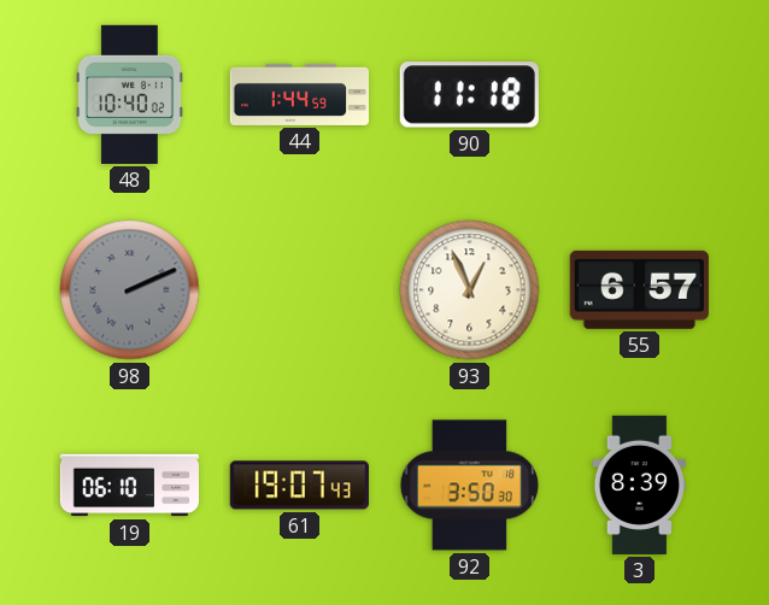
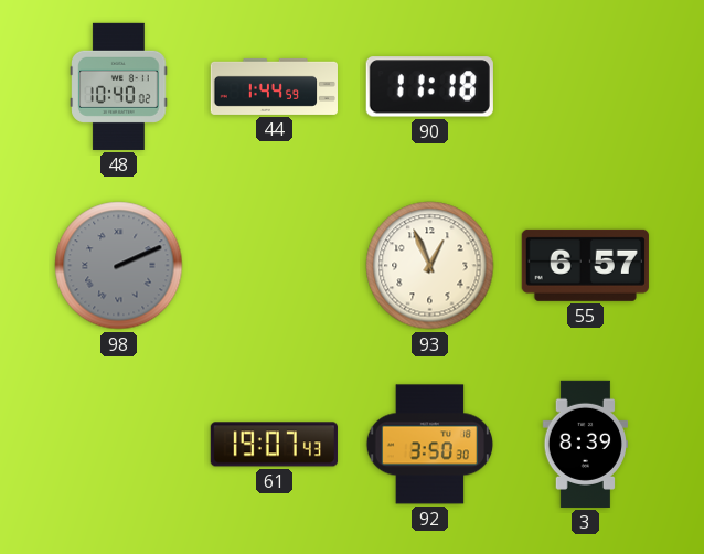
19: 06:10 -> none
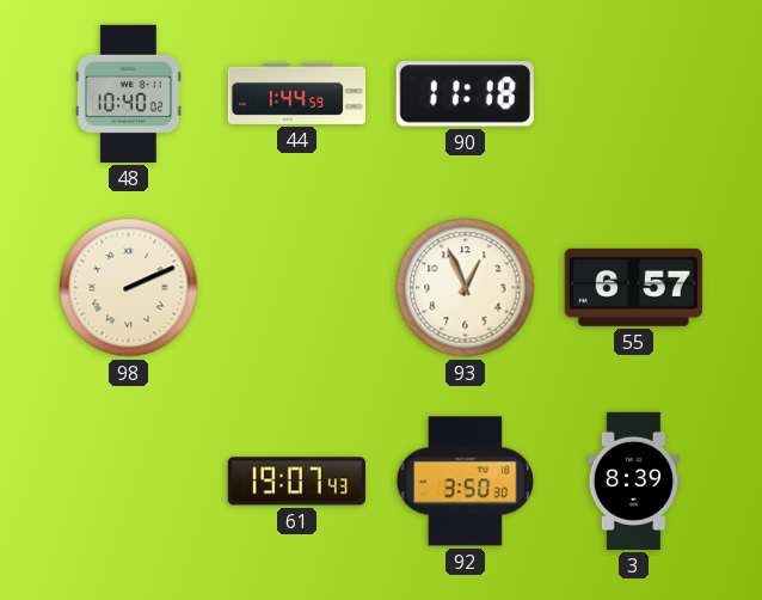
98 dial: grey -> cream
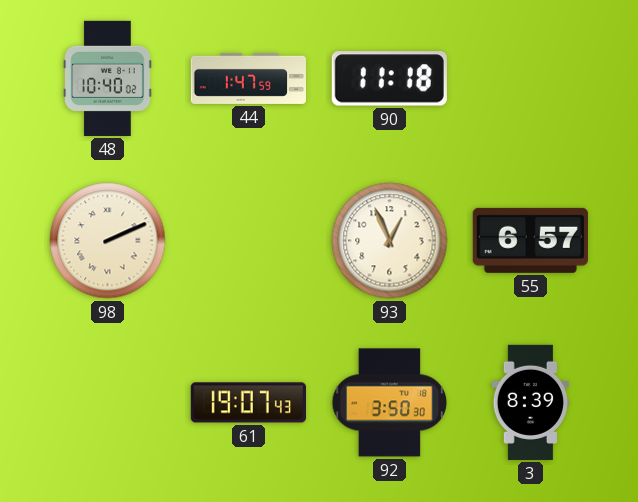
44: 1:44 -> 1:47
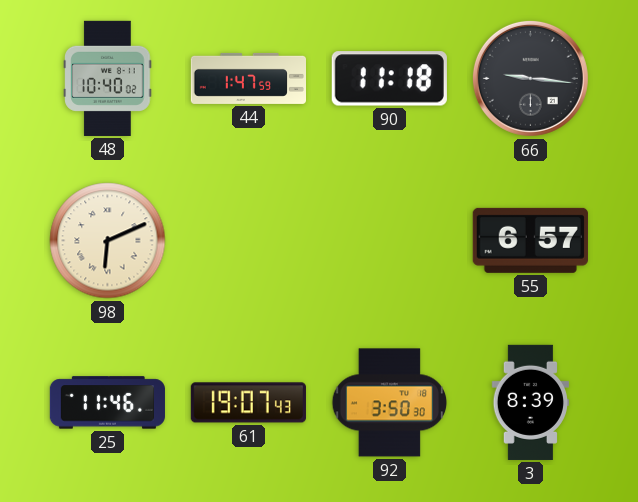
66: none -> 9:16
98: 2:11 -> 6:11
93: 12:56 -> none
25: none -> 11:46
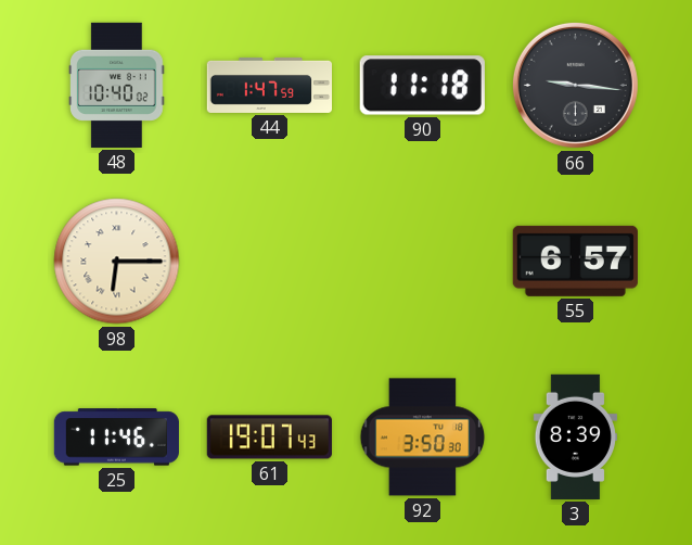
98: 6:11 -> 6:15
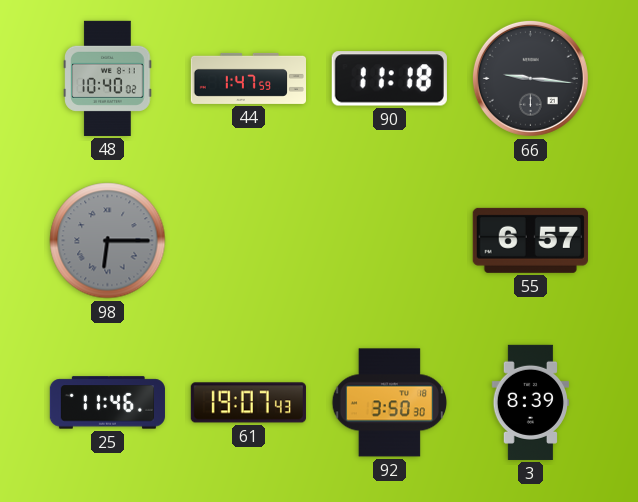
98 dial: cream -> grey
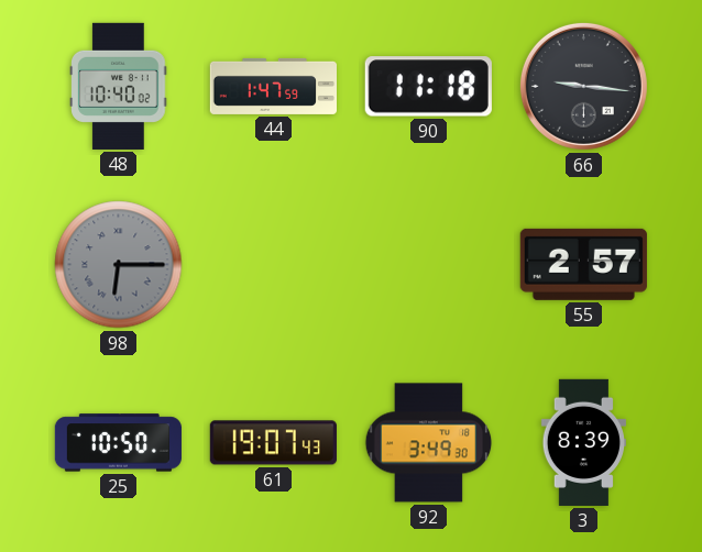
55: 6:57 -> 2:57
25: 11:46 -> 10:50
92: 3:50 -> 3:49
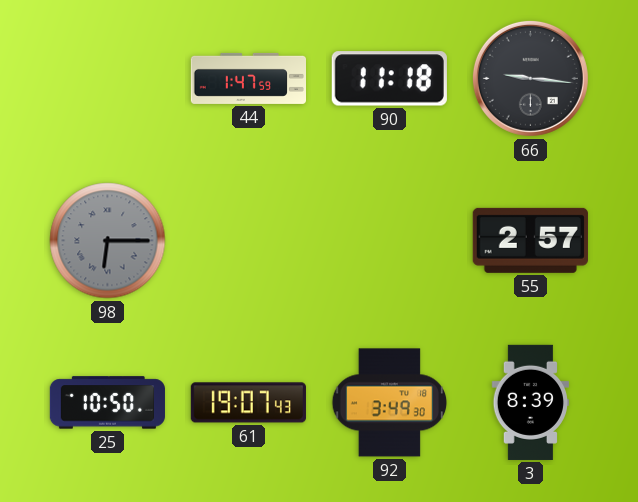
48: 10:40 -> none
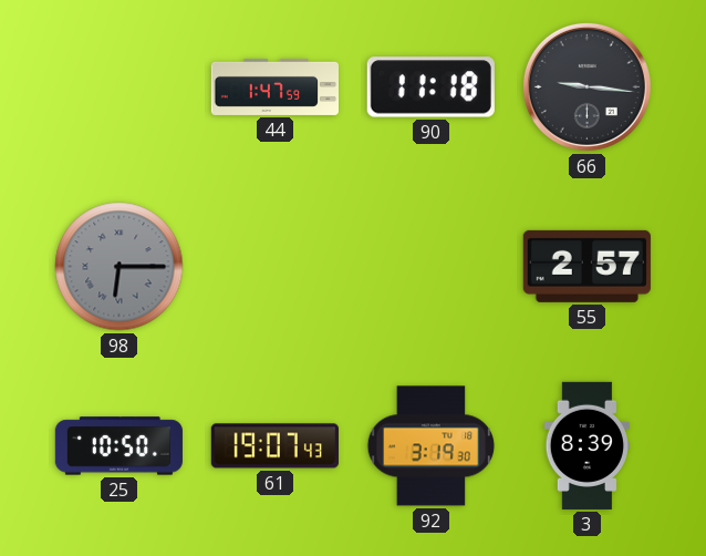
92: 3:49 -> 3:19
